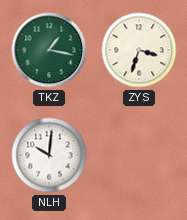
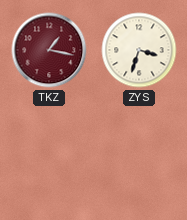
TKZ dial: green -> burgundy
NLH: 10:01 -> none
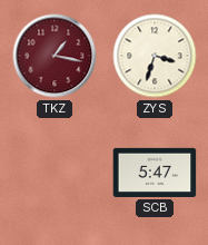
SCB: none -> 5:47
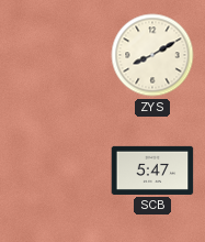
TKZ: 1:17 -> none
ZYS: 3:33 -> 8:10
